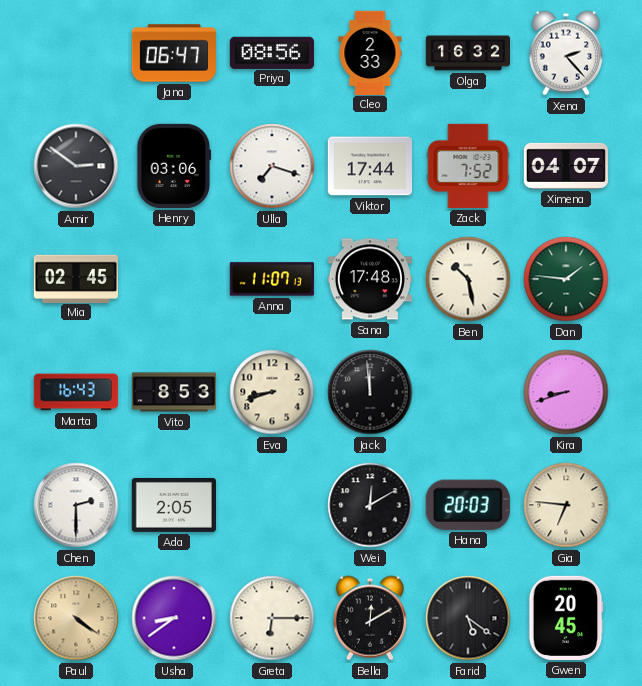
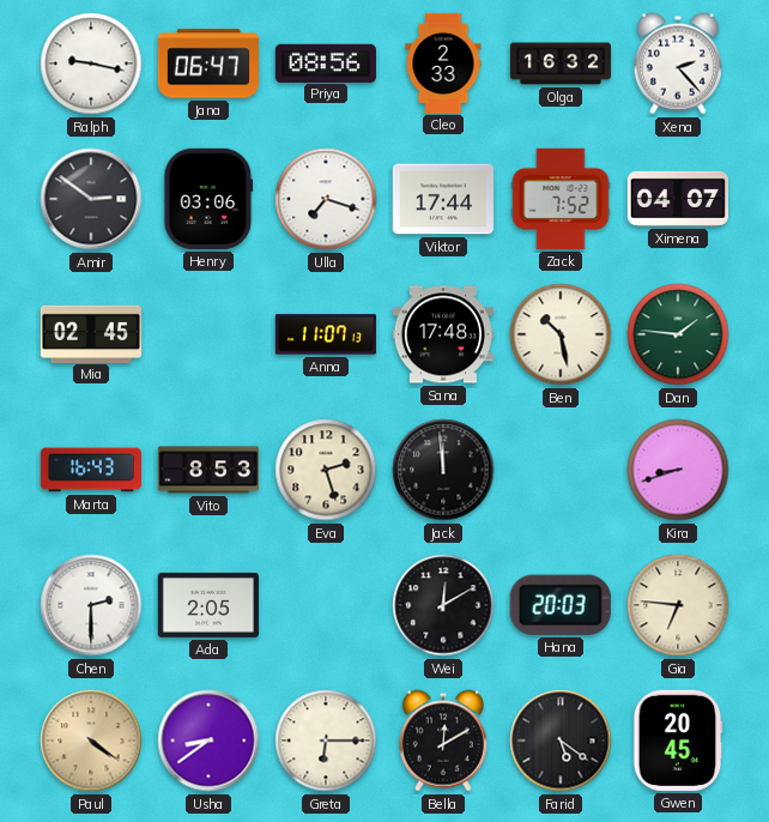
Ralph: none -> 9:17
Eva: 8:42 -> 2:27
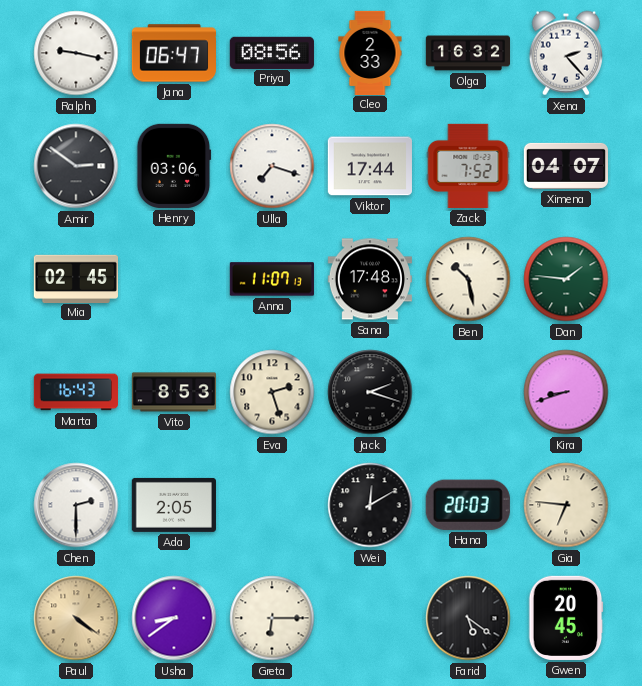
Jack: 11:59 -> 2:18
Bella: 12:10 -> none
